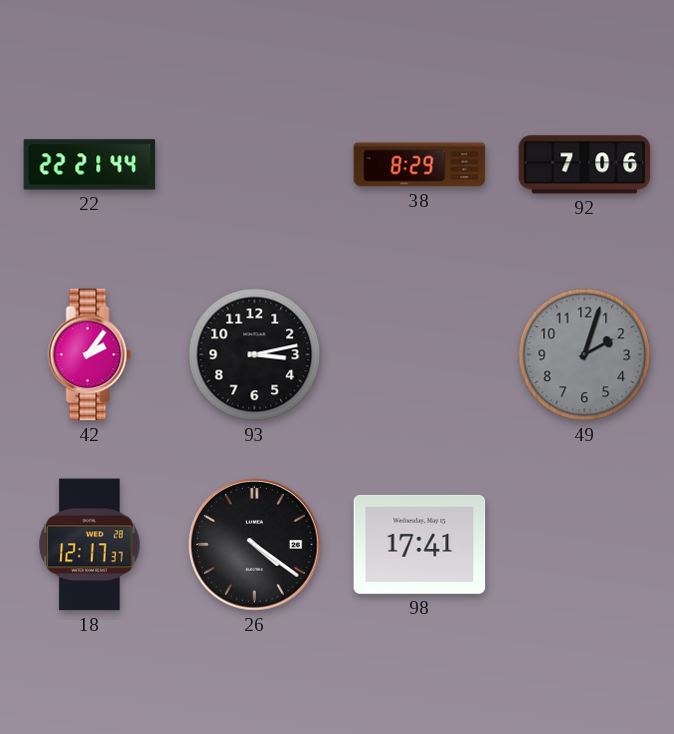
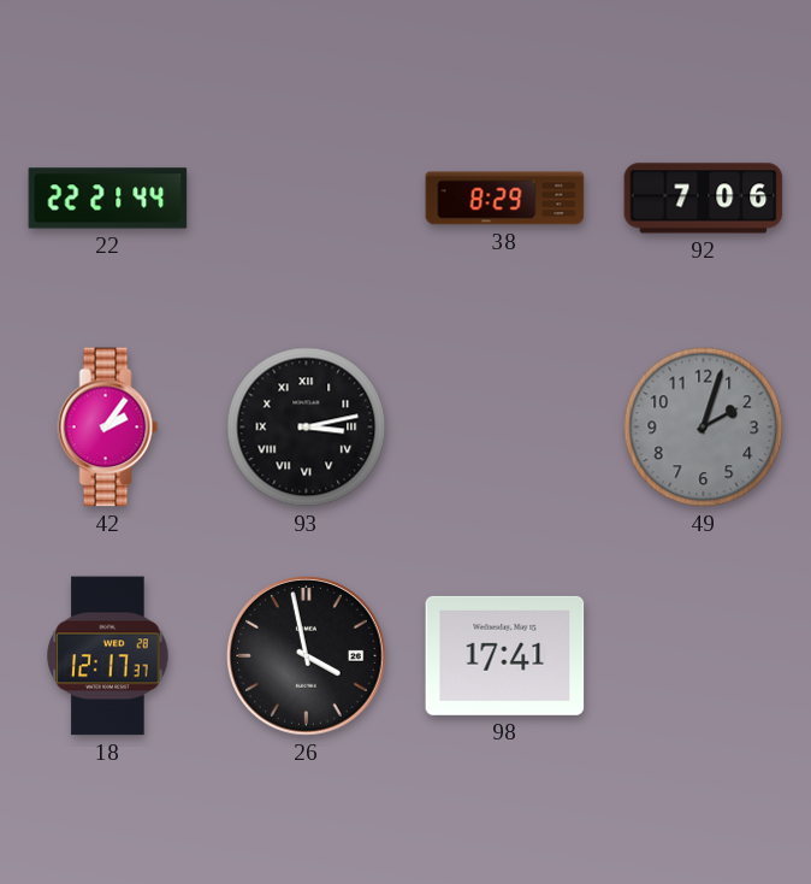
93 numerals: Arabic -> Roman
26: 4:21 -> 3:58
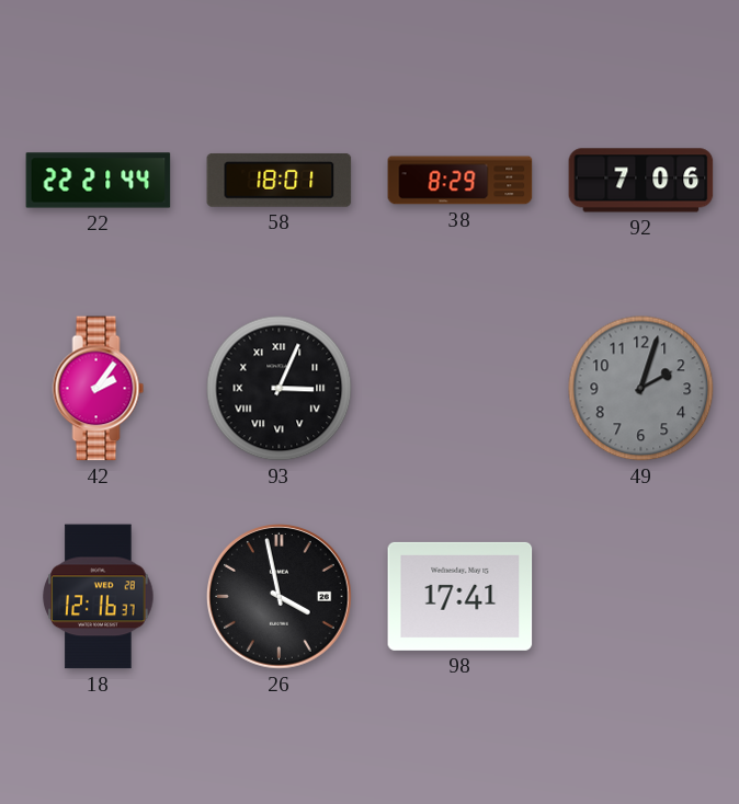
58: none -> 18:01
93: 3:13 -> 3:04
18: 12:17 -> 12:16
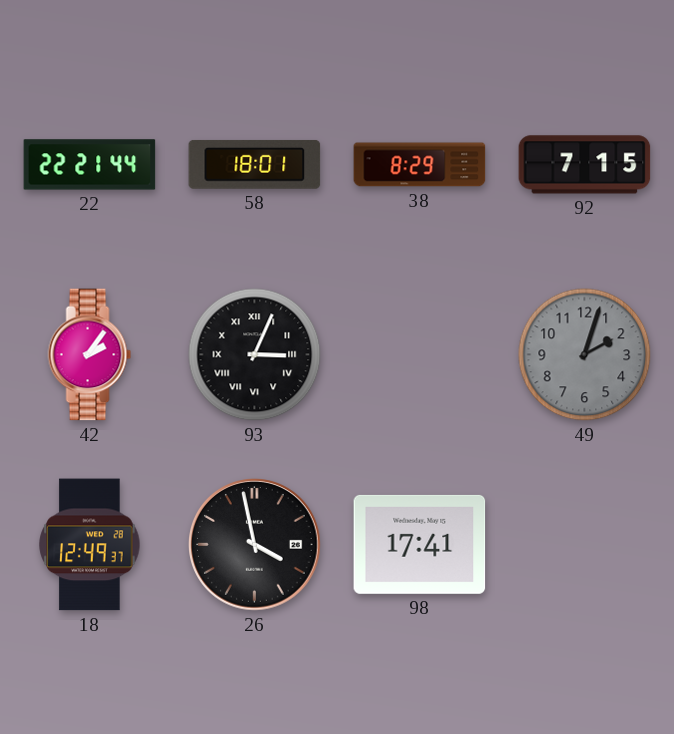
92: 7:06 -> 7:15
18: 12:16 -> 12:49
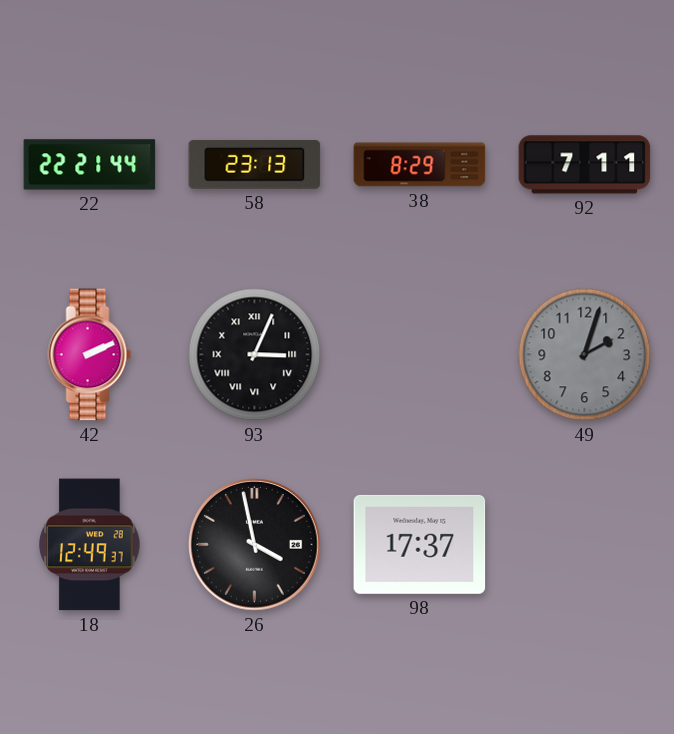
58: 18:01 -> 23:13
92: 7:15 -> 7:11
42: 2:06 -> 2:11
98: 17:41 -> 17:37
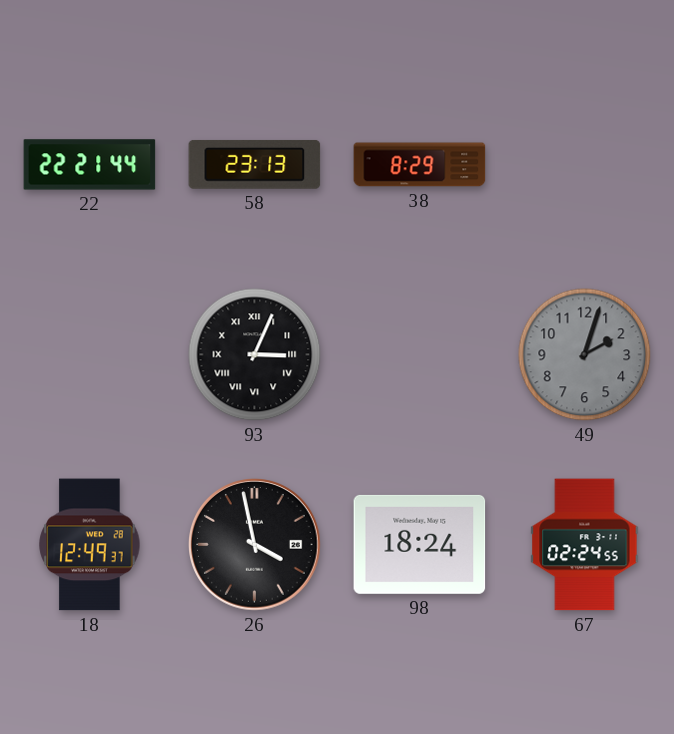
92: 7:11 -> none
42: 2:11 -> none
98: 17:37 -> 18:24
67: none -> 02:24
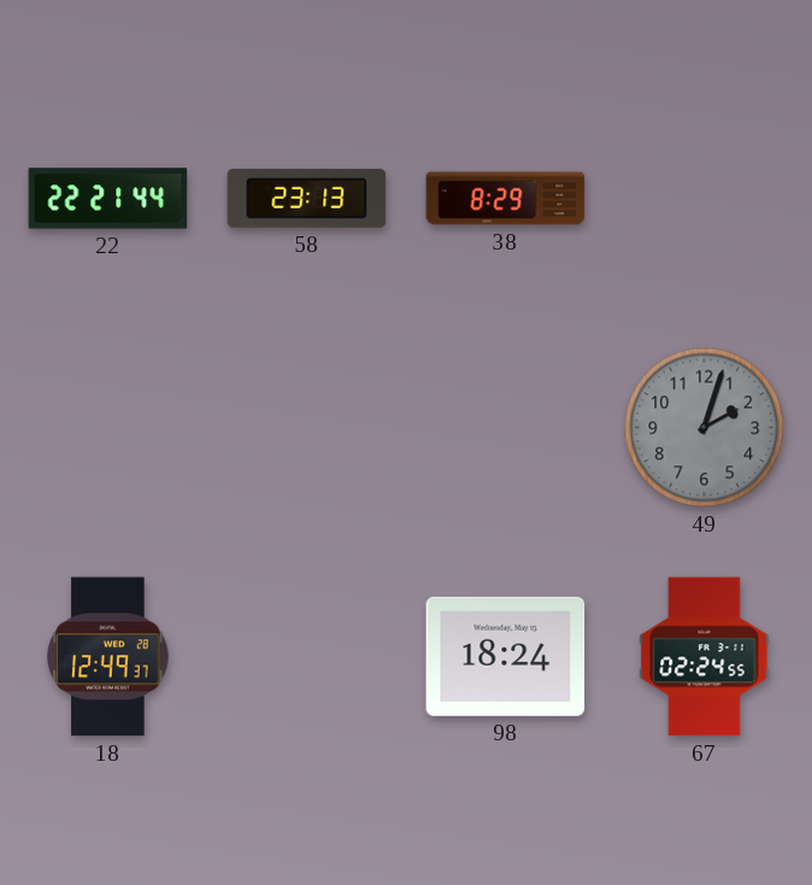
93: 3:04 -> none
26: 3:58 -> none
